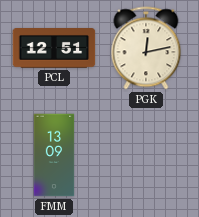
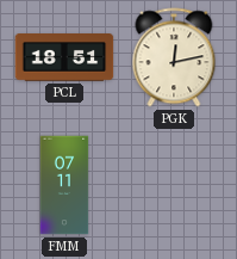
PCL: 12:51 -> 18:51
FMM: 13:09 -> 07:11
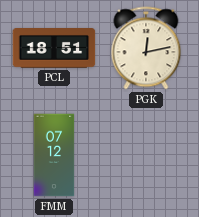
FMM: 07:11 -> 07:12
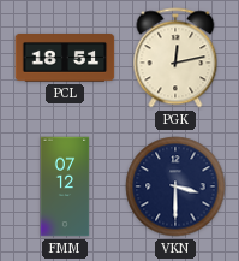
VKN: none -> 3:30
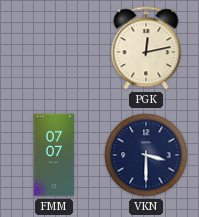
PCL: 18:51 -> none
FMM: 07:12 -> 07:07
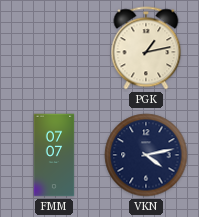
PGK: 12:13 -> 1:13
VKN: 3:30 -> 4:13
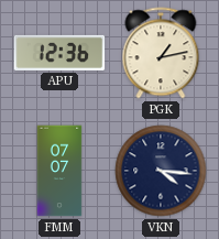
APU: none -> 12:36
VKN: 4:13 -> 4:16
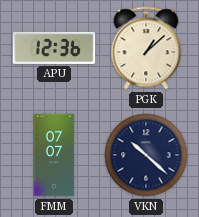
PGK: 1:13 -> 1:08
VKN: 4:16 -> 10:22
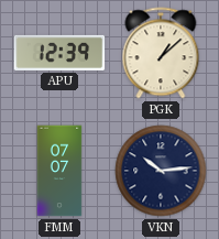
APU: 12:36 -> 12:39
VKN: 10:22 -> 10:14
